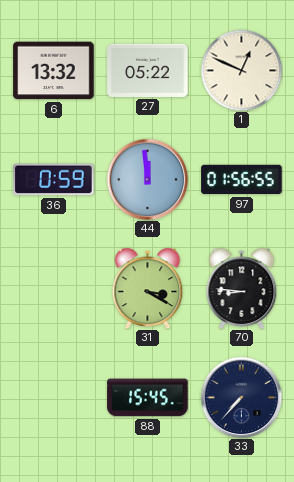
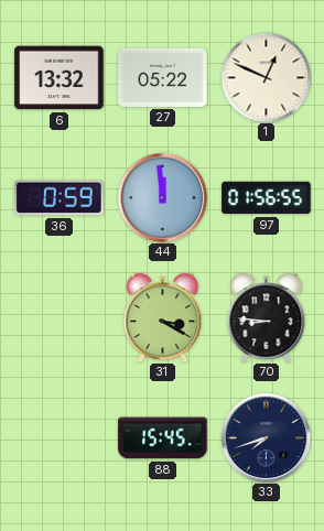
33: 7:37 -> 7:42
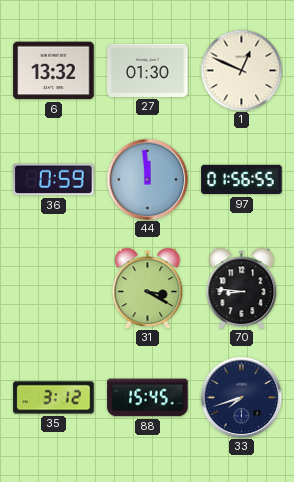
27: 05:22 -> 01:30
35: none -> 3:12
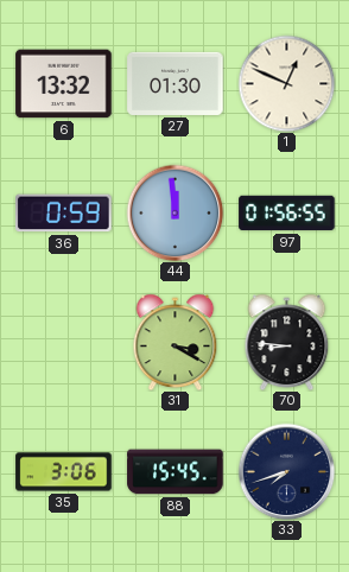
35: 3:12 -> 3:06
